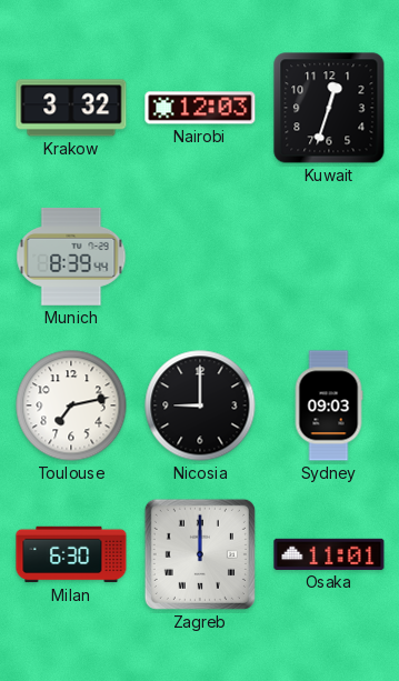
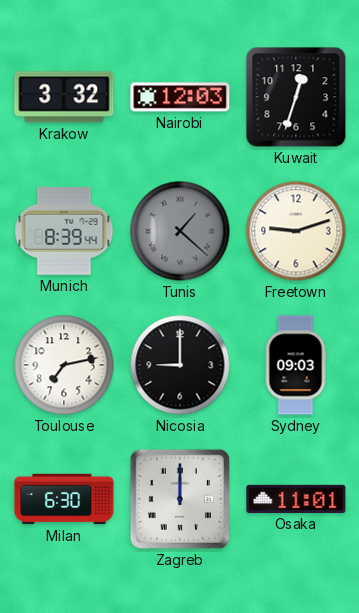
Tunis: none -> 1:22
Freetown: none -> 9:12
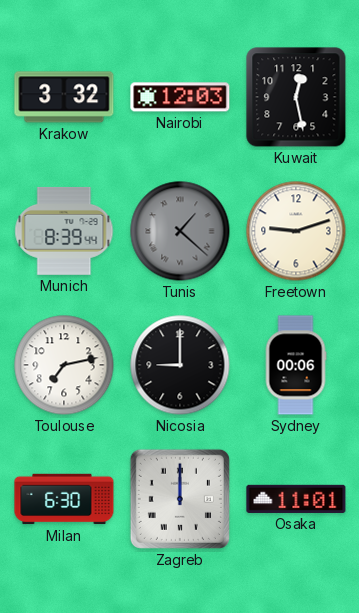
Kuwait: 12:33 -> 12:28
Sydney: 09:03 -> 00:06
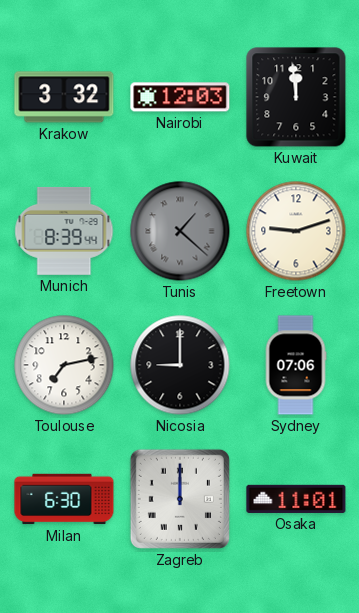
Kuwait: 12:28 -> 11:59
Sydney: 00:06 -> 07:06
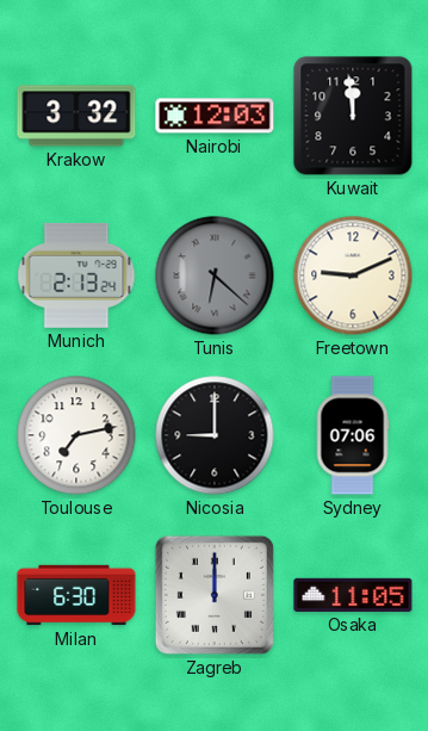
Munich: 8:39 -> 2:13
Tunis: 1:22 -> 6:22
Freetown: 9:12 -> 9:11
Osaka: 11:01 -> 11:05
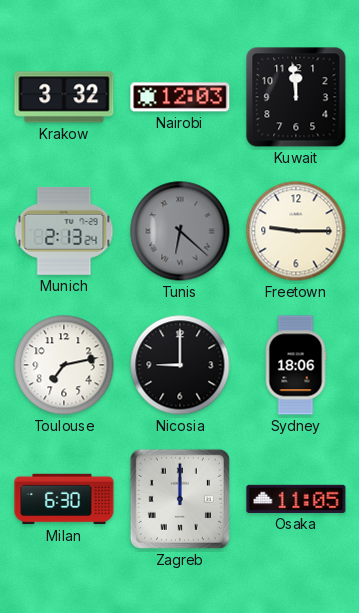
Freetown: 9:11 -> 9:15
Sydney: 07:06 -> 18:06
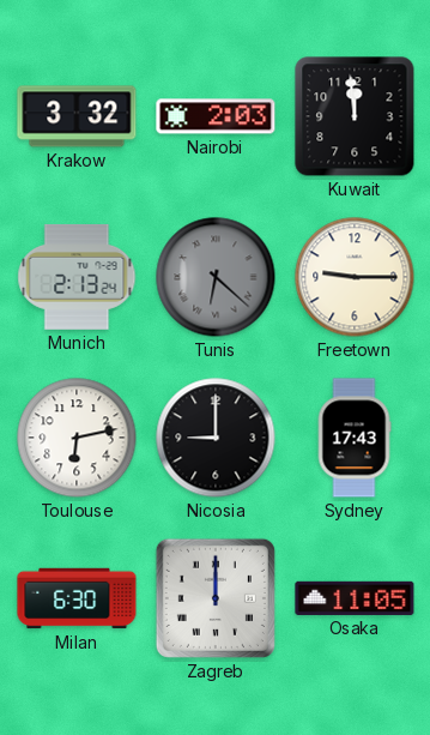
Nairobi: 12:03 -> 2:03
Toulouse: 7:13 -> 6:13
Sydney: 18:06 -> 17:43
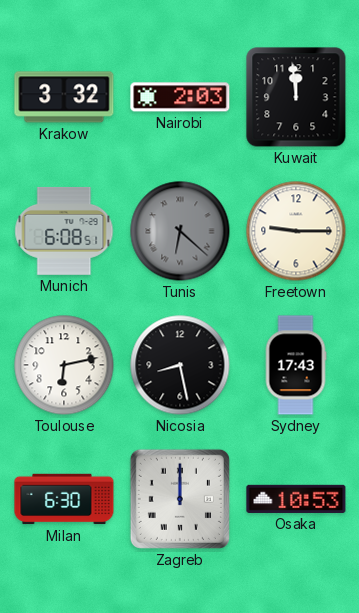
Munich: 2:13 -> 6:08
Nicosia: 9:00 -> 8:28
Osaka: 11:05 -> 10:53
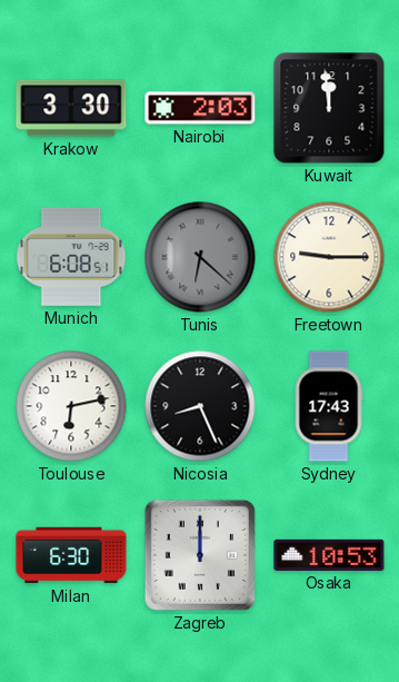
Krakow: 3:32 -> 3:30
Nicosia: 8:28 -> 8:26
